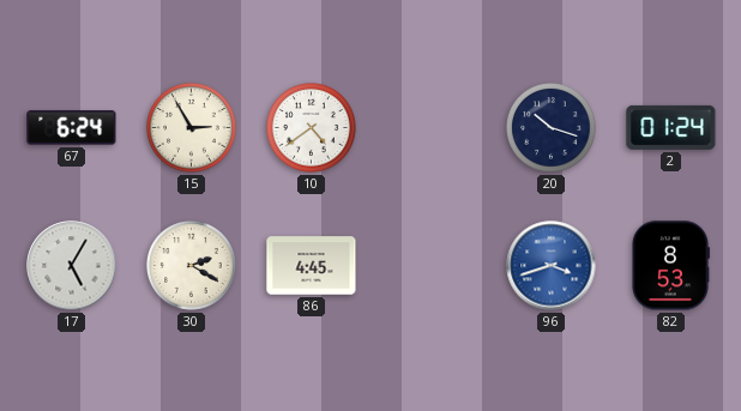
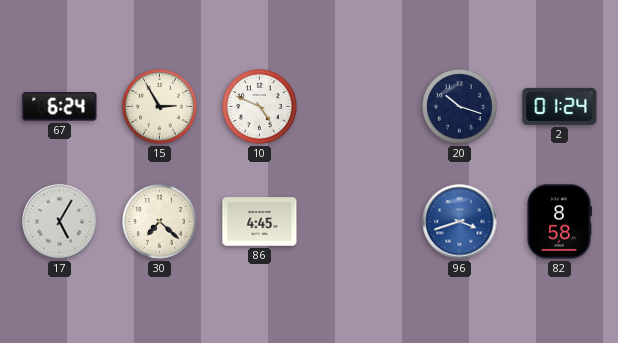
10: 4:39 -> 4:49
30: 2:20 -> 7:22
82: 8:53 -> 8:58
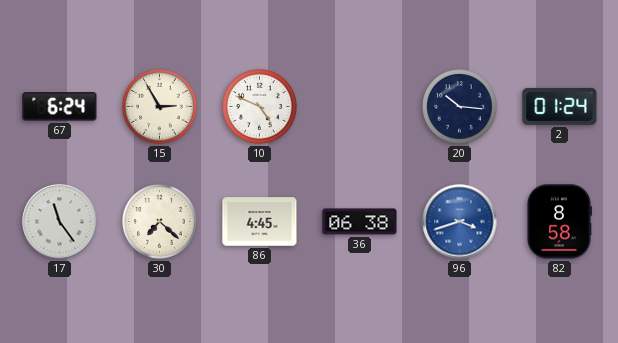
20: 10:18 -> 10:16
17: 5:05 -> 11:24
36: none -> 06:38
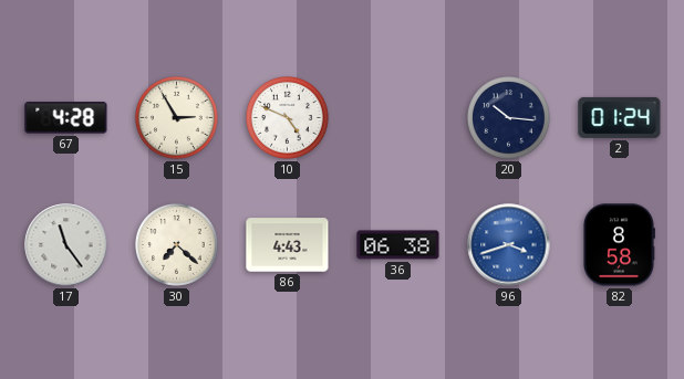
67: 6:24 -> 4:28
86: 4:45 -> 4:43
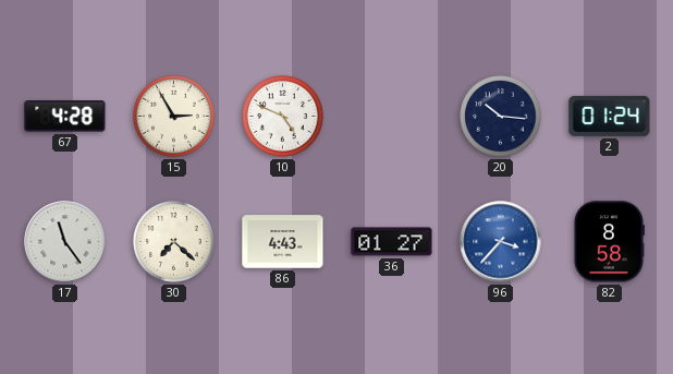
36: 06:38 -> 01:27
96: 3:42 -> 3:37
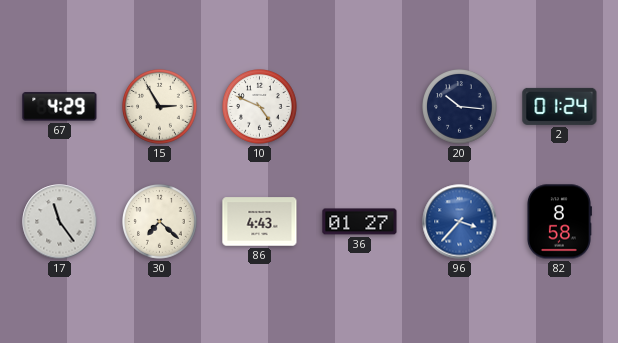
67: 4:28 -> 4:29
